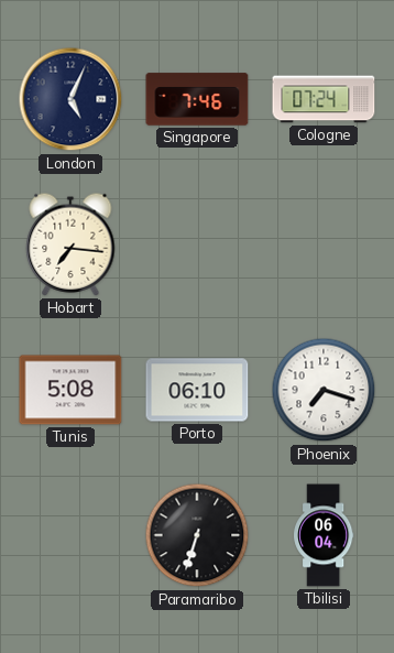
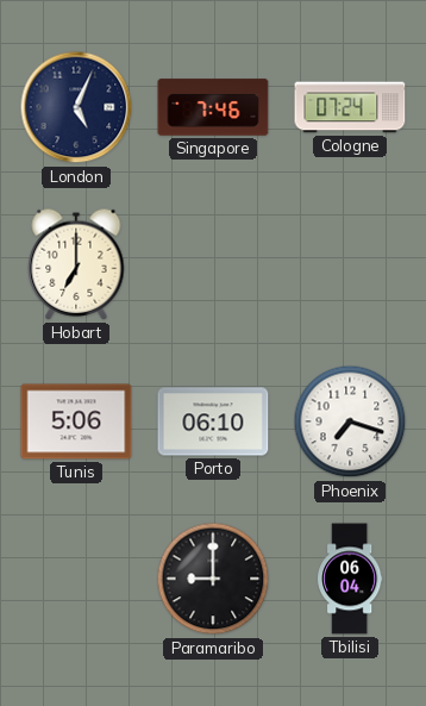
Hobart: 7:16 -> 7:00
Tunis: 5:08 -> 5:06
Paramaribo: 6:33 -> 9:00
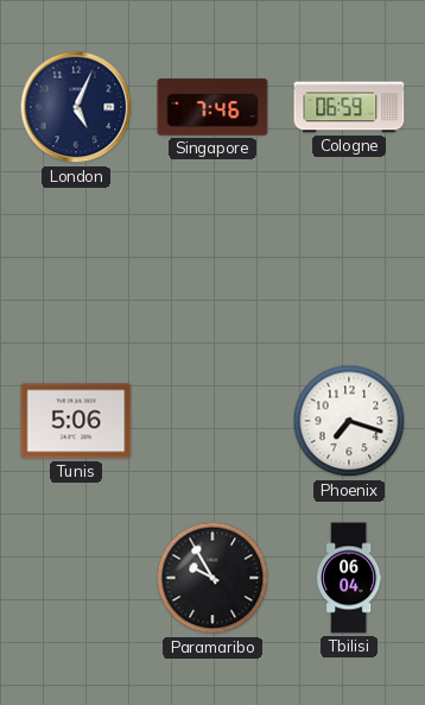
Cologne: 07:24 -> 06:59
Hobart: 7:00 -> none
Porto: 06:10 -> none
Paramaribo: 9:00 -> 9:55
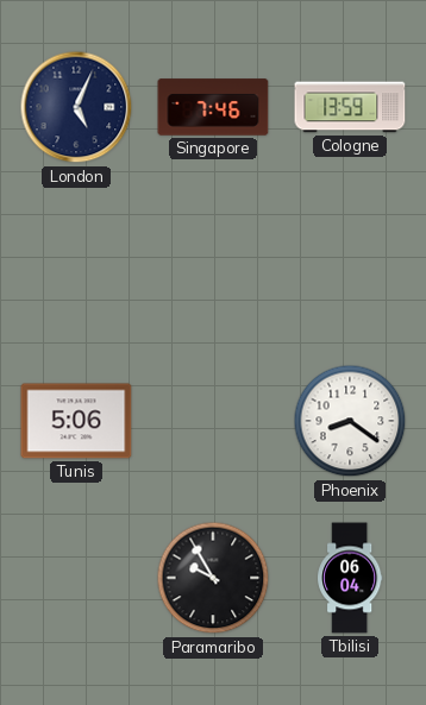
Cologne: 06:59 -> 13:59
Phoenix: 7:18 -> 8:21
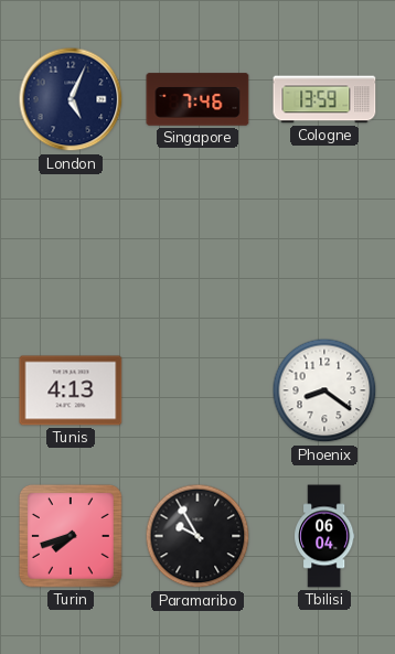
Tunis: 5:06 -> 4:13
Turin: none -> 7:42
